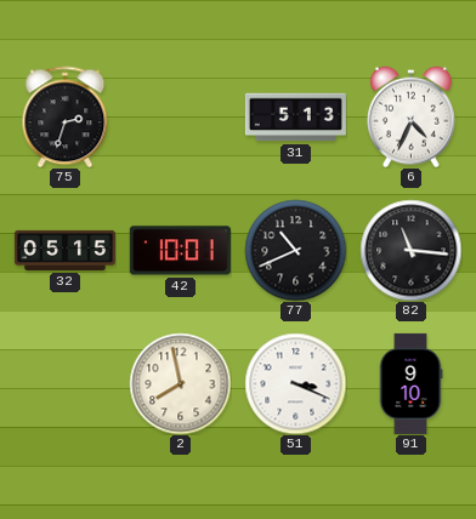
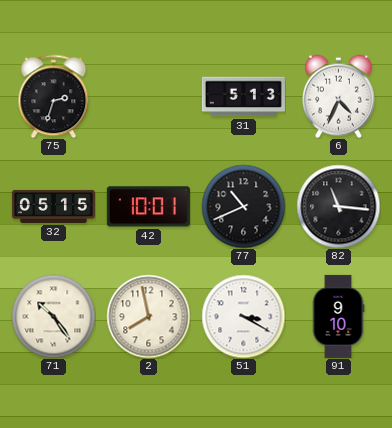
71: none -> 10:24
51: 3:19 -> 3:20
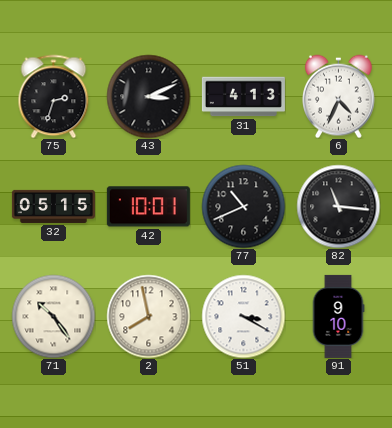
43: none -> 3:11
31: 5:13 -> 4:13
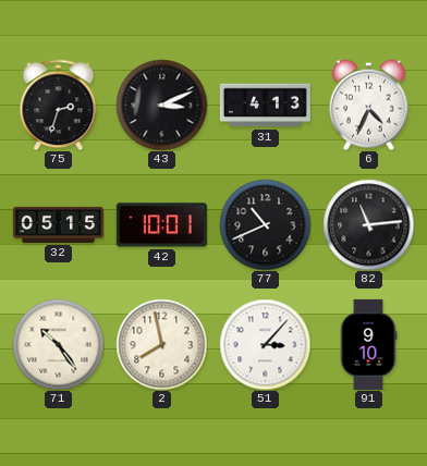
82: 11:16 -> 11:14
51: 3:20 -> 3:07
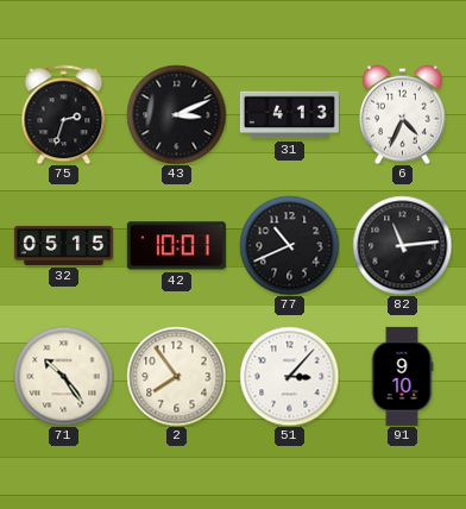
2: 7:58 -> 7:54
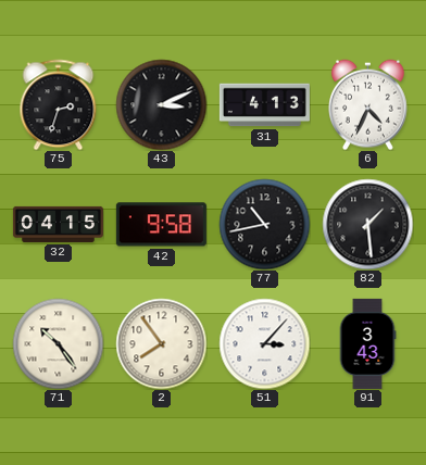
32: 05:15 -> 04:15
42: 10:01 -> 9:58
77: 10:41 -> 10:43
82: 11:14 -> 1:29
91: 9:10 -> 3:43
